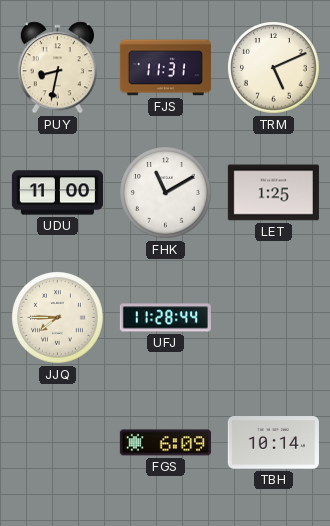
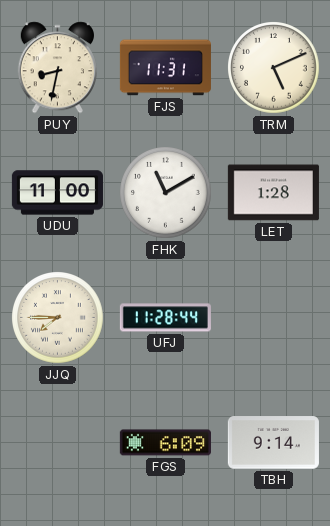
LET: 1:25 -> 1:28
TBH: 10:14 -> 9:14
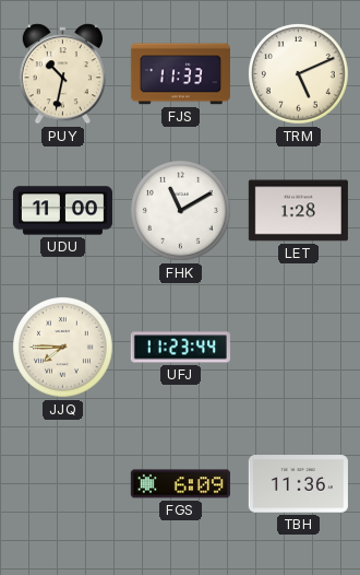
PUY: 8:32 -> 10:32
FJS: 11:31 -> 11:33
UFJ: 11:28 -> 11:23
TBH: 9:14 -> 11:36
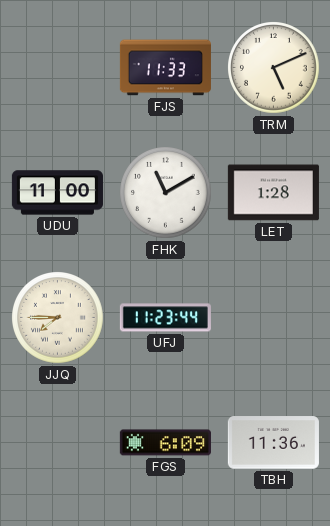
PUY: 10:32 -> none
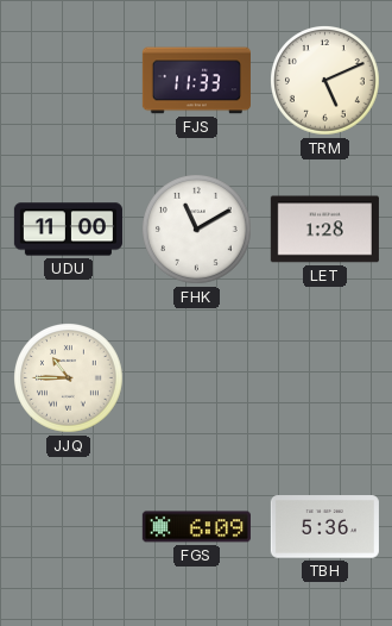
JJQ: 7:45 -> 10:45
UFJ: 11:23 -> none
TBH: 11:36 -> 5:36
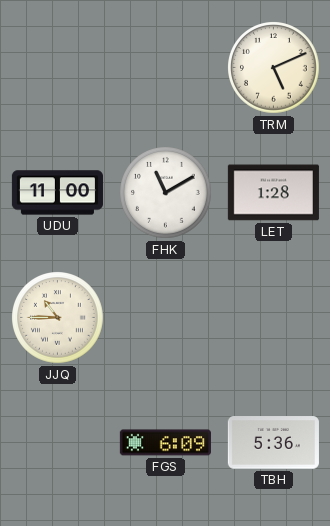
FJS: 11:33 -> none
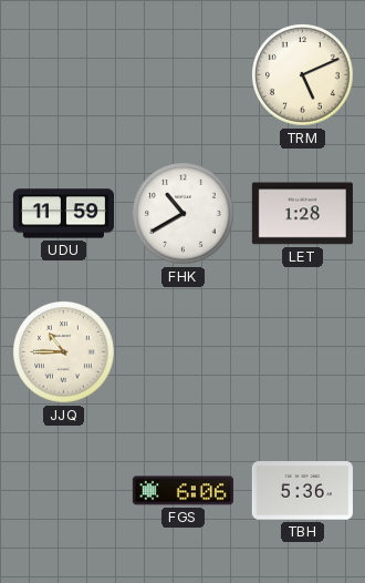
UDU: 11:00 -> 11:59
FHK: 11:10 -> 10:40
FGS: 6:09 -> 6:06
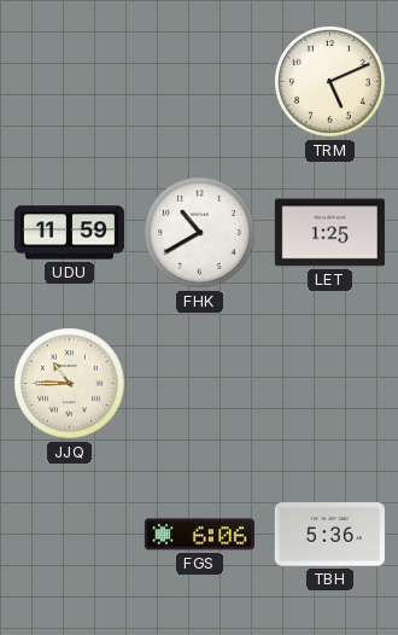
LET: 1:28 -> 1:25
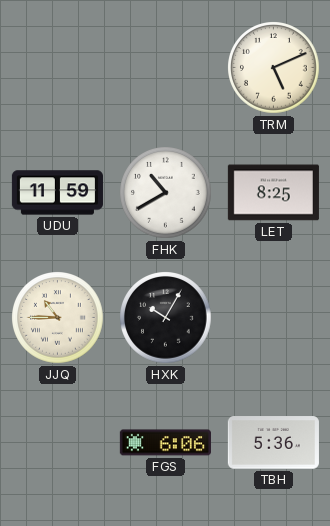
LET: 1:25 -> 8:25
HXK: none -> 10:05
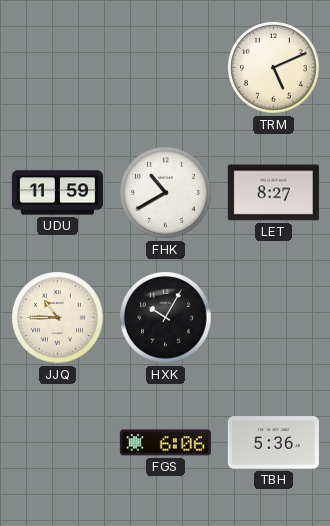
LET: 8:25 -> 8:27
